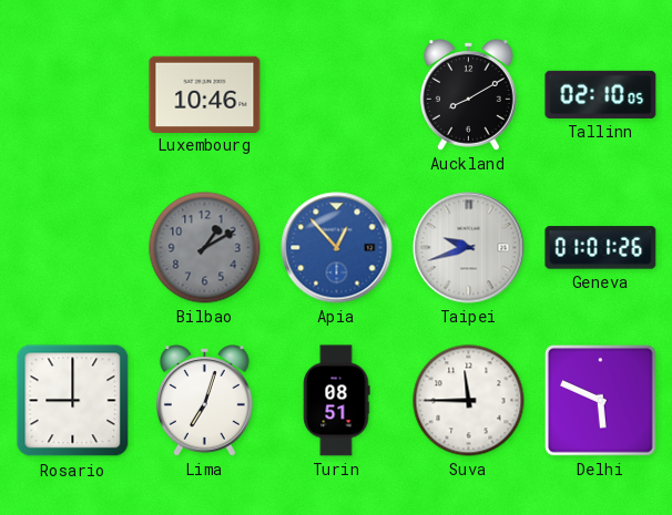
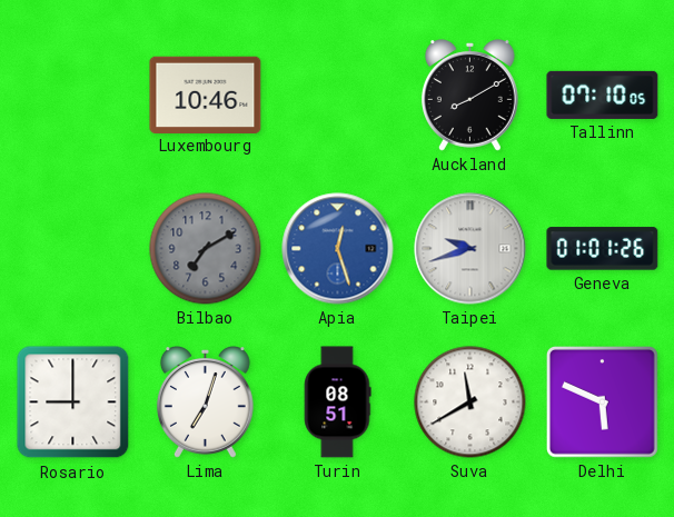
Tallinn: 02:10 -> 07:10
Bilbao: 1:10 -> 7:10
Apia: 12:53 -> 12:27
Suva: 11:45 -> 11:40
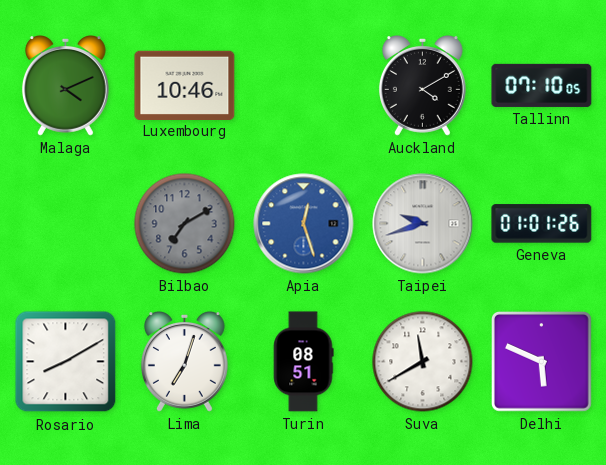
Malaga: none -> 4:11
Auckland: 8:10 -> 4:10
Rosario: 9:00 -> 8:10
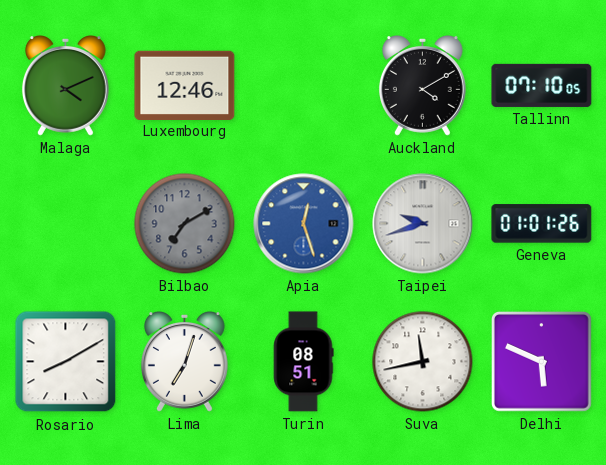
Luxembourg: 10:46 -> 12:46
Suva: 11:40 -> 11:43
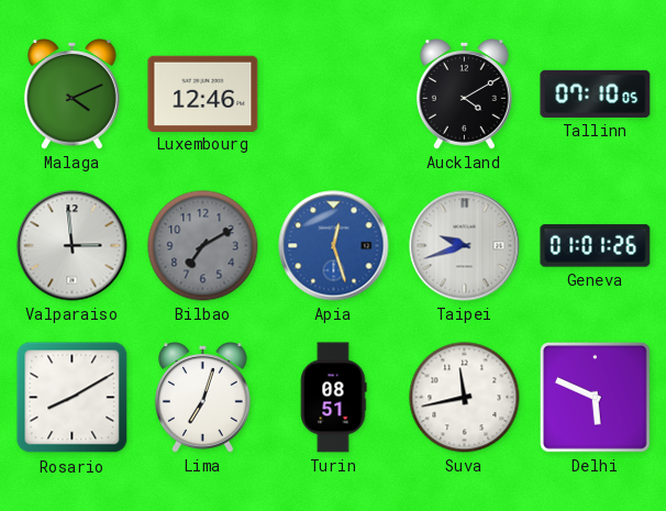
Valparaiso: none -> 2:59
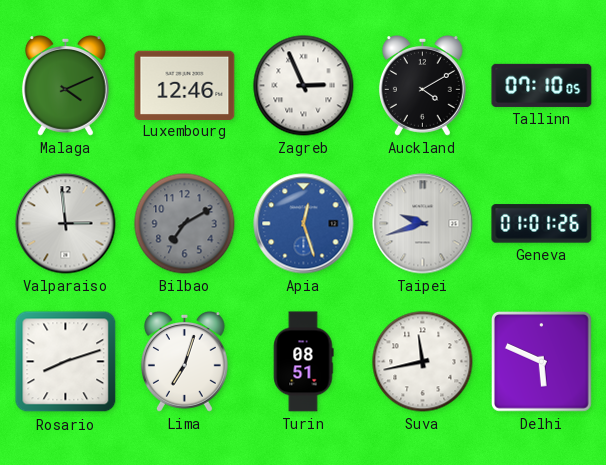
Zagreb: none -> 2:56
Rosario: 8:10 -> 8:12
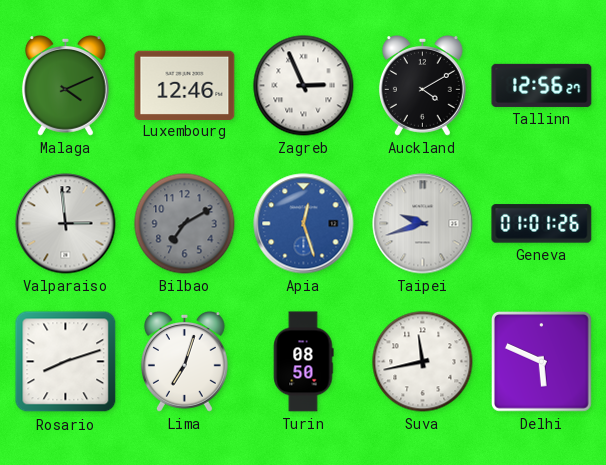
Tallinn: 07:10 -> 12:56
Turin: 08:51 -> 08:50
